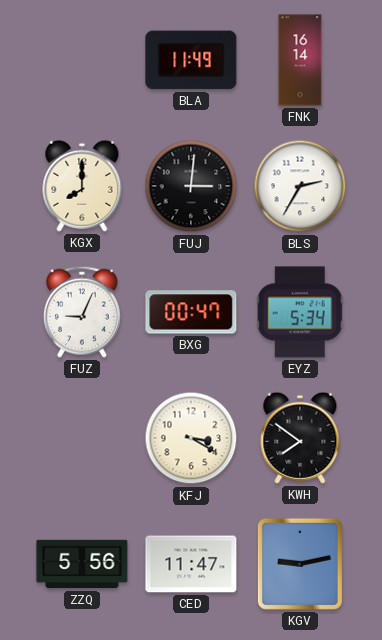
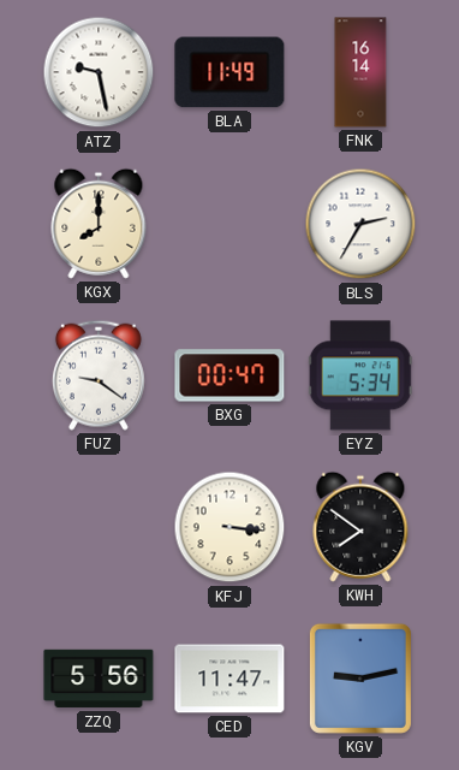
ATZ: none -> 9:28
FUJ: 3:01 -> none
FUZ: 9:04 -> 9:21
KFJ: 3:20 -> 3:16
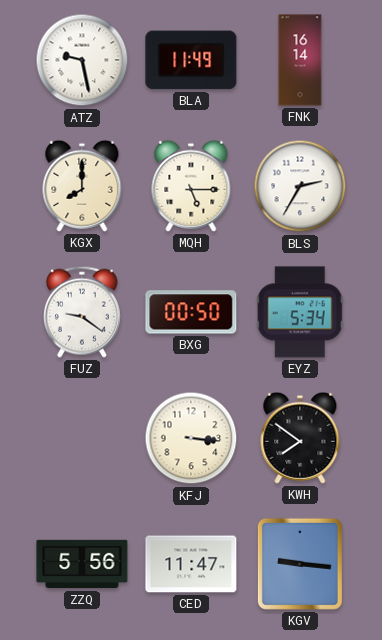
MQH: none -> 5:15
BXG: 00:47 -> 00:50
KGV: 9:13 -> 9:16
